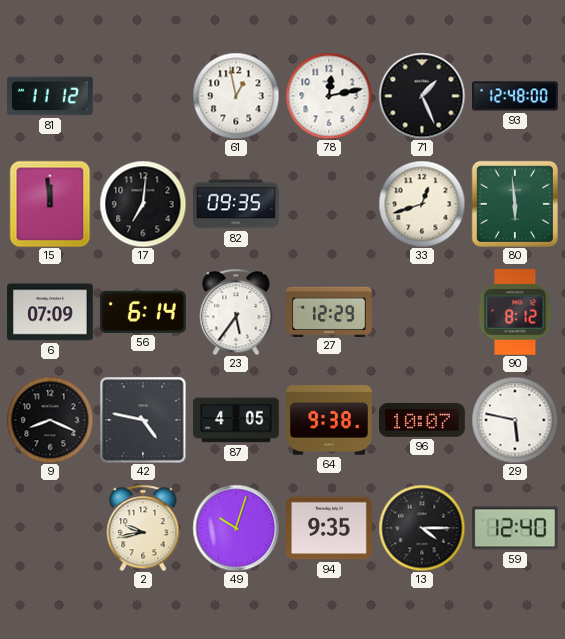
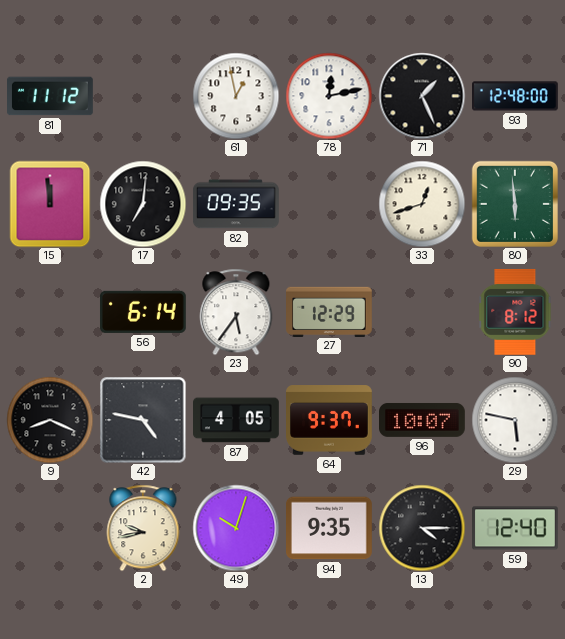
6: 07:09 -> none
64: 9:38 -> 9:37
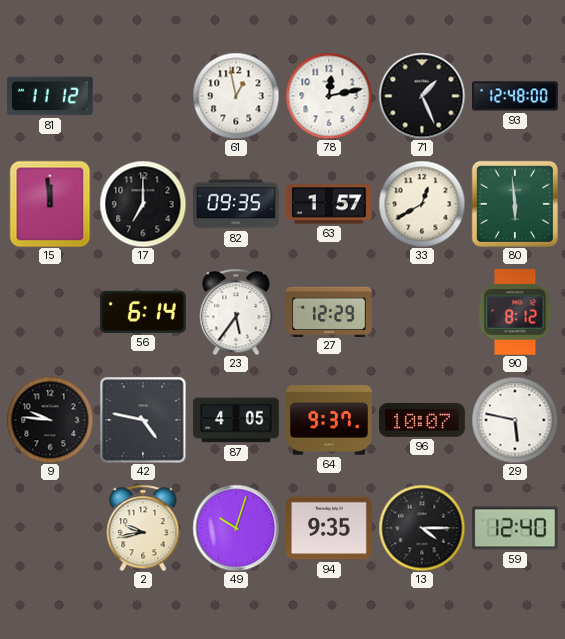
17: 7:01 -> 7:00
63: none -> 1:57
33: 12:42 -> 12:40
9: 8:19 -> 9:46
